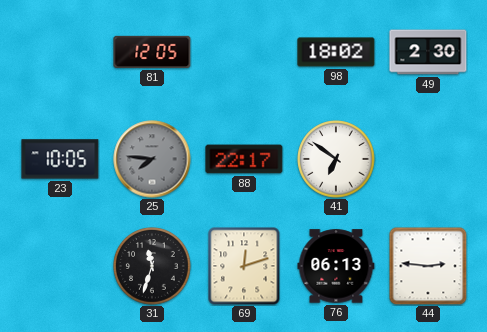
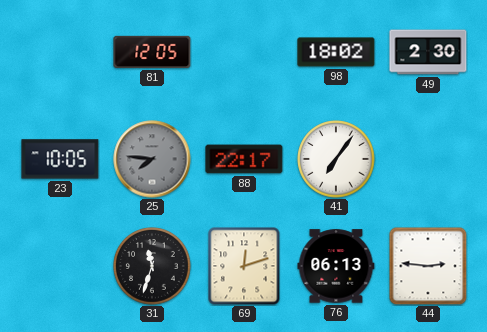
41: 6:51 -> 7:06
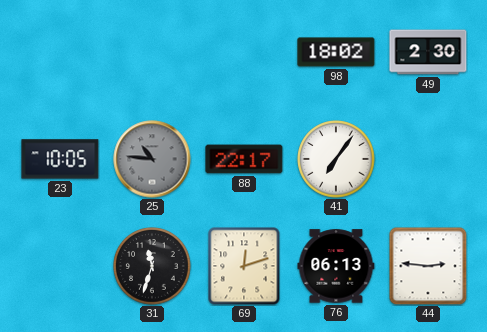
81: 12:05 -> none
25: 7:46 -> 10:46
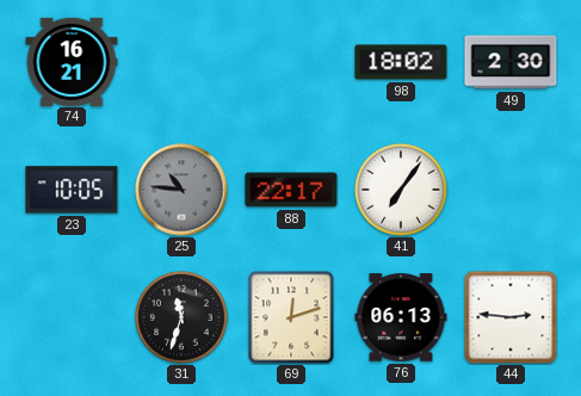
74: none -> 16:21
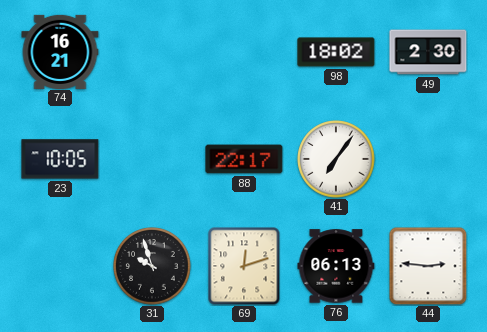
25: 10:46 -> none
31: 11:33 -> 9:57
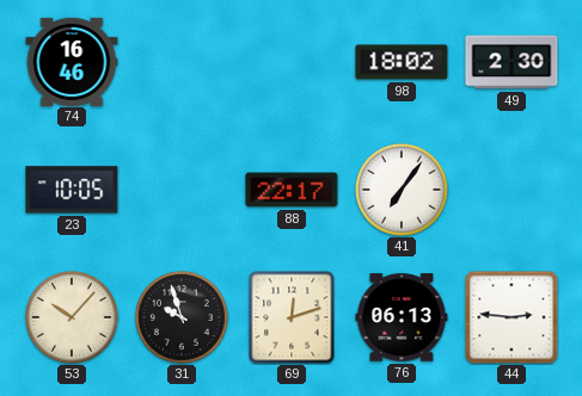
74: 16:21 -> 16:46
53: none -> 10:07
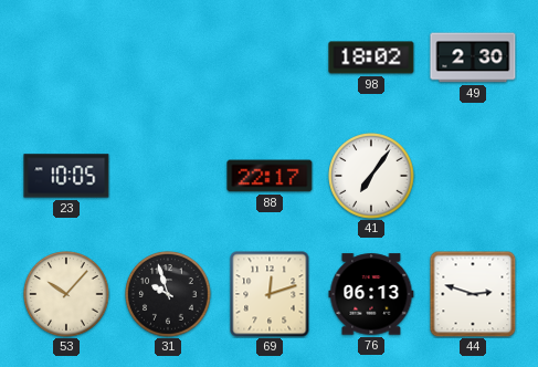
74: 16:46 -> none
44: 2:46 -> 2:48
